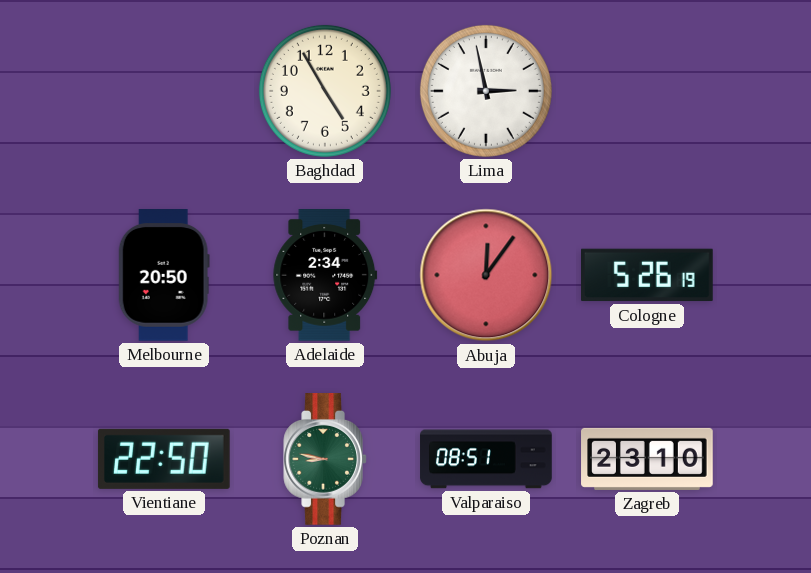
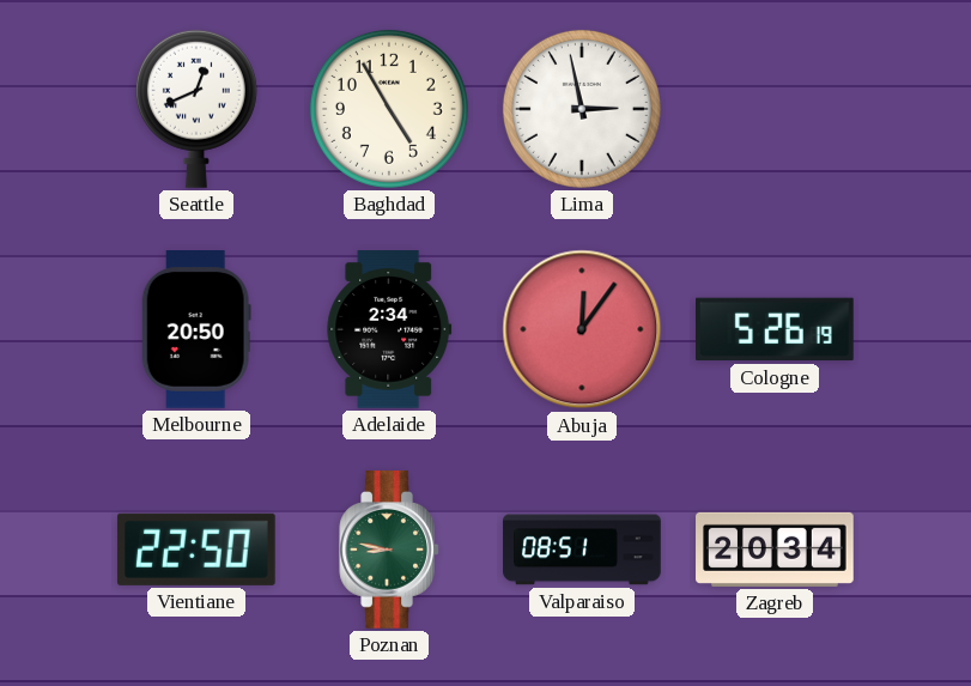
Seattle: none -> 12:41
Zagreb: 23:10 -> 20:34
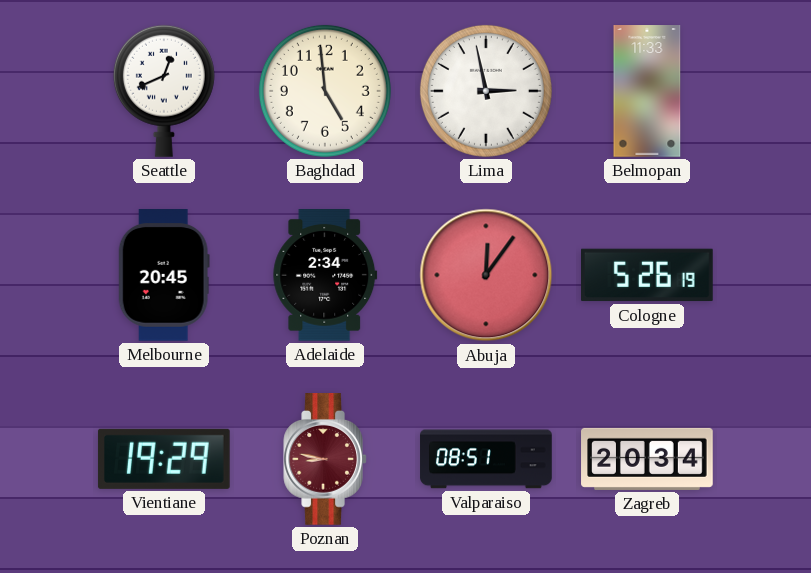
Baghdad: 4:55 -> 4:59
Belmopan: none -> 11:33
Melbourne: 20:50 -> 20:45
Vientiane: 22:50 -> 19:29
Poznan dial: green -> burgundy
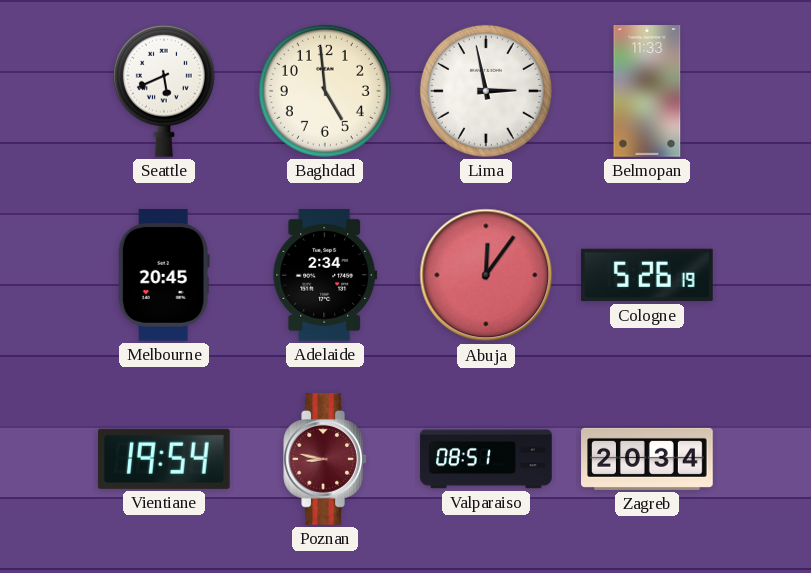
Seattle: 12:41 -> 5:41
Vientiane: 19:29 -> 19:54
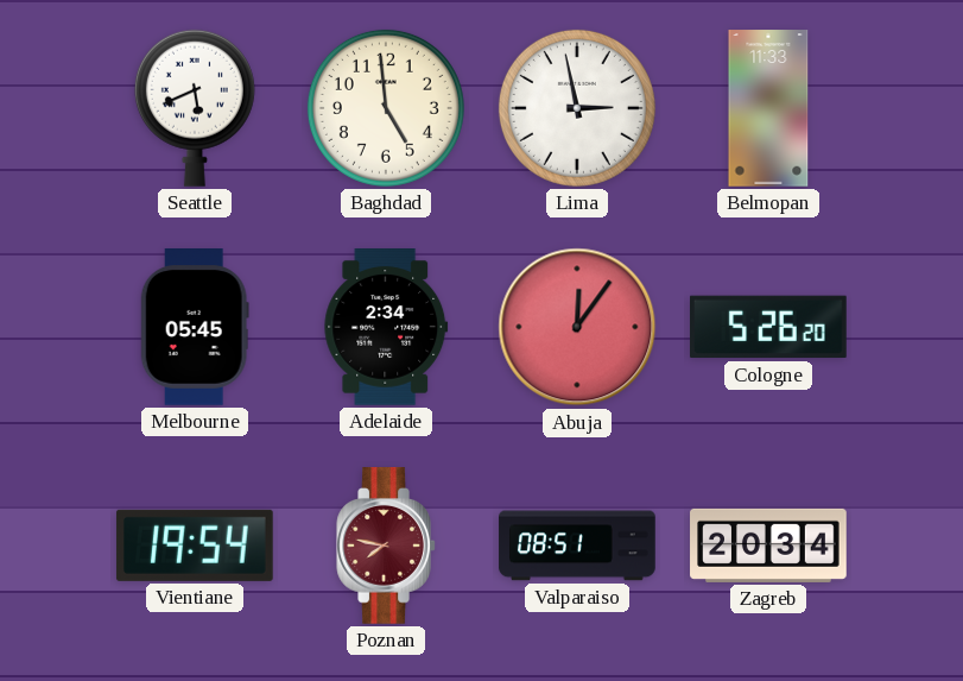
Melbourne: 20:45 -> 05:45
Cologne: 5:26:19 -> 5:26:20
Poznan: 8:47 -> 7:47
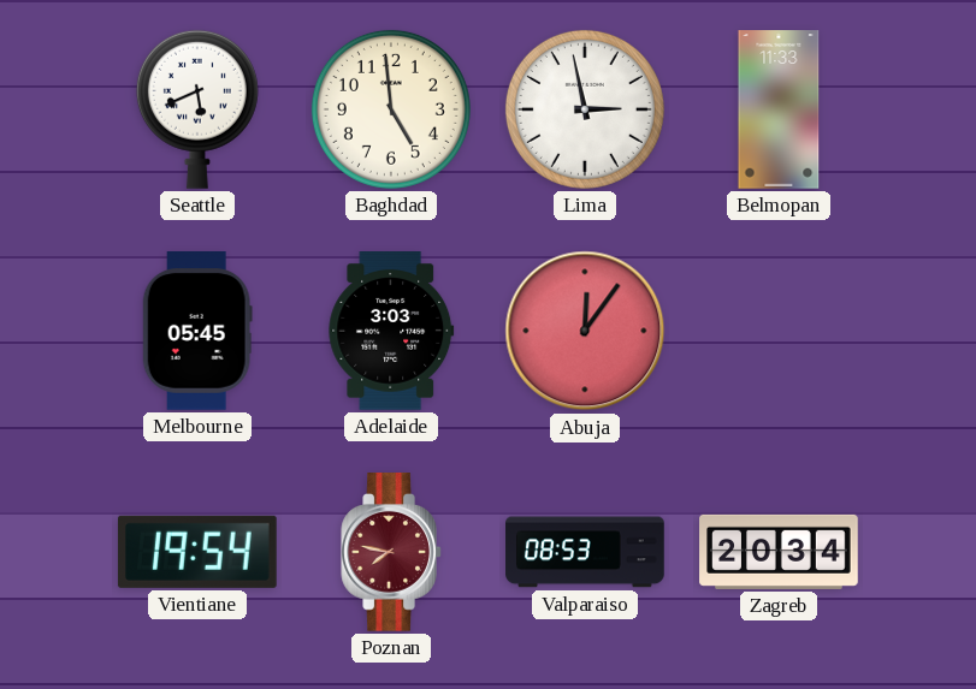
Adelaide: 2:34 -> 3:03
Cologne: 5:26 -> none
Valparaiso: 08:51 -> 08:53
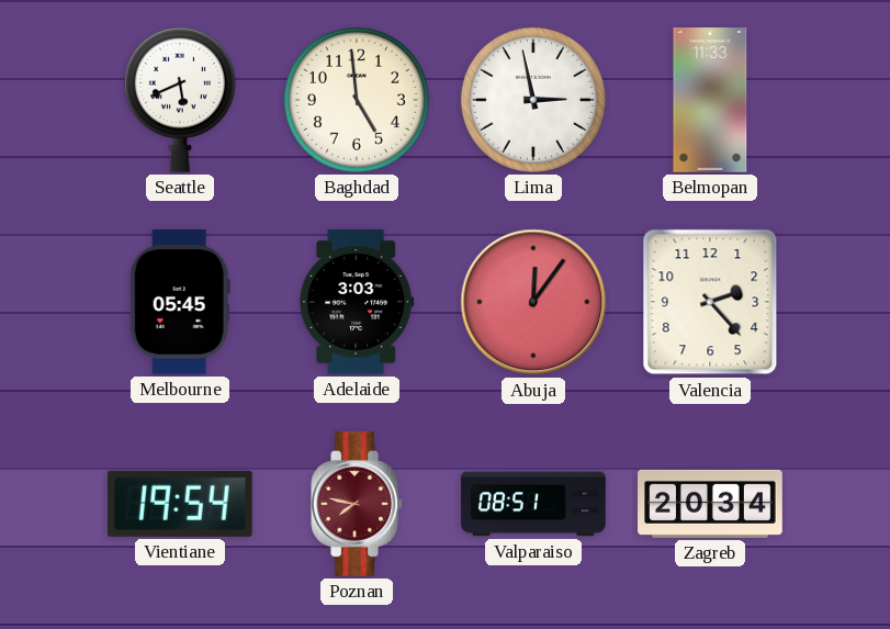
Valencia: none -> 2:23
Valparaiso: 08:53 -> 08:51
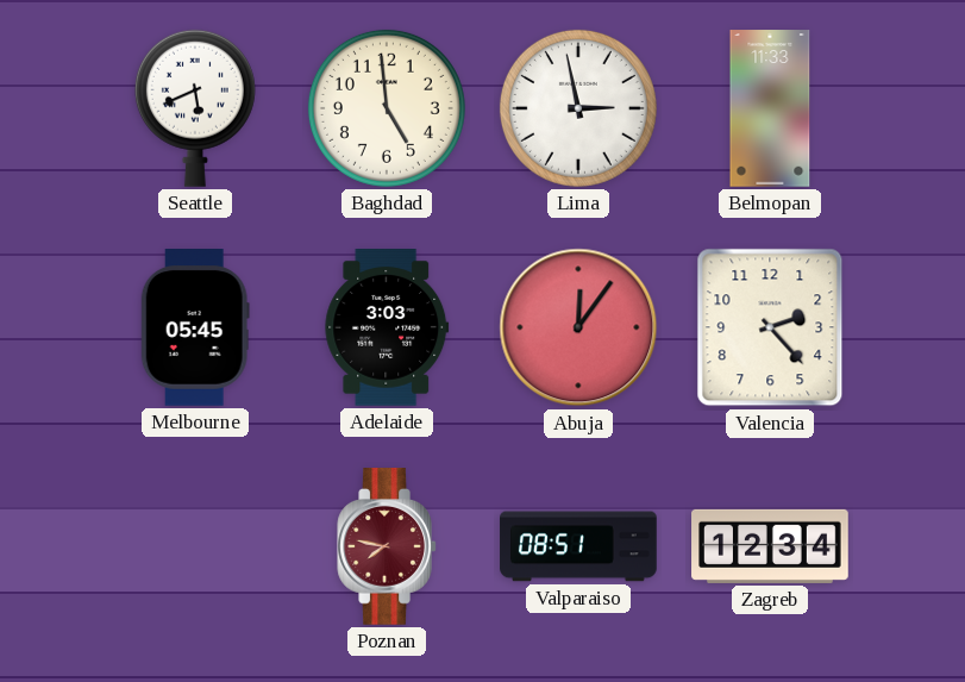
Vientiane: 19:54 -> none
Zagreb: 20:34 -> 12:34
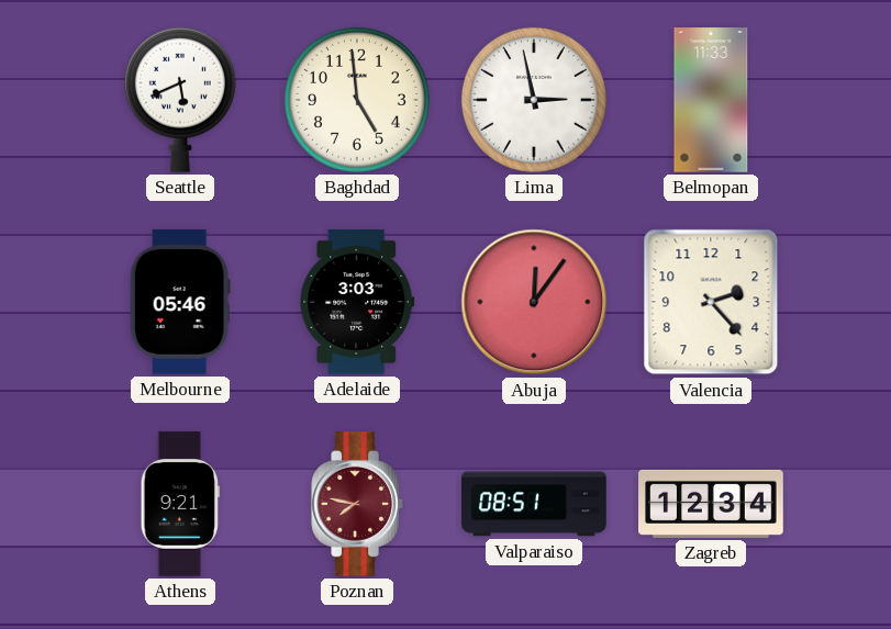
Melbourne: 05:45 -> 05:46
Athens: none -> 9:21
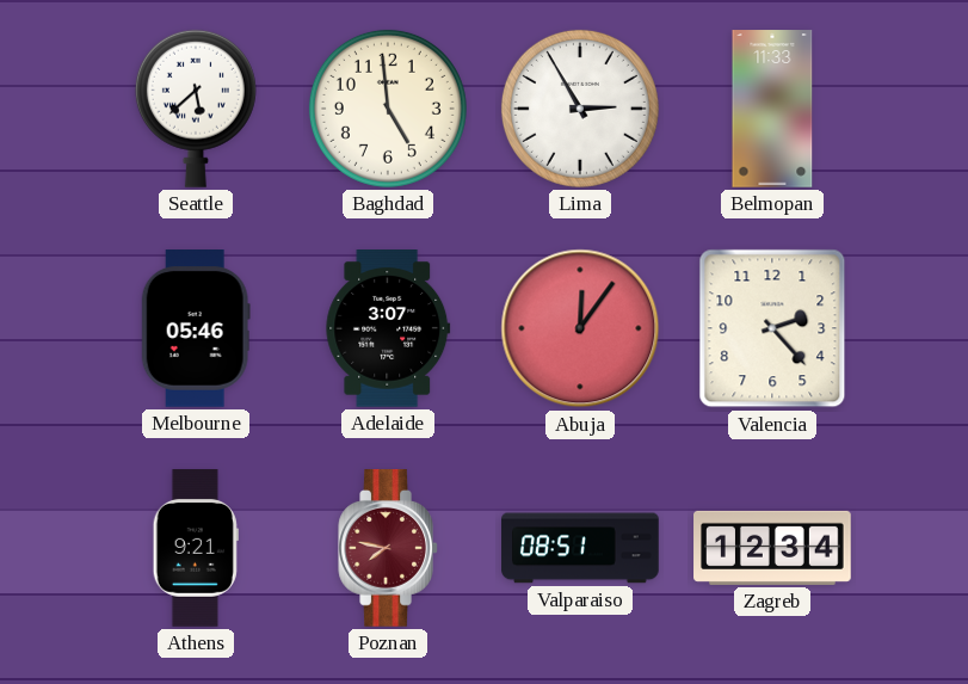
Seattle: 5:41 -> 5:38
Lima: 2:58 -> 2:55
Adelaide: 3:03 -> 3:07
